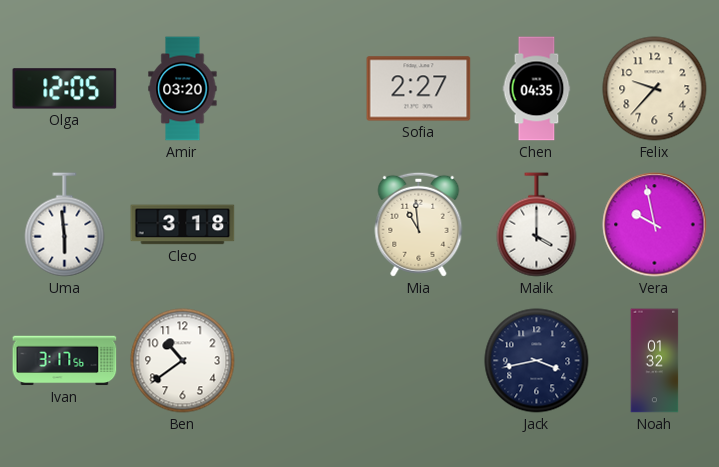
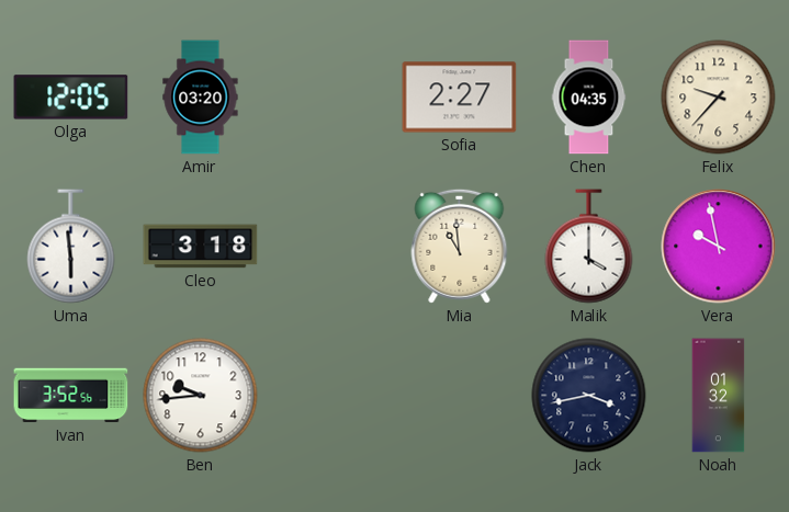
Ivan: 3:17 -> 3:52
Ben: 10:39 -> 9:44
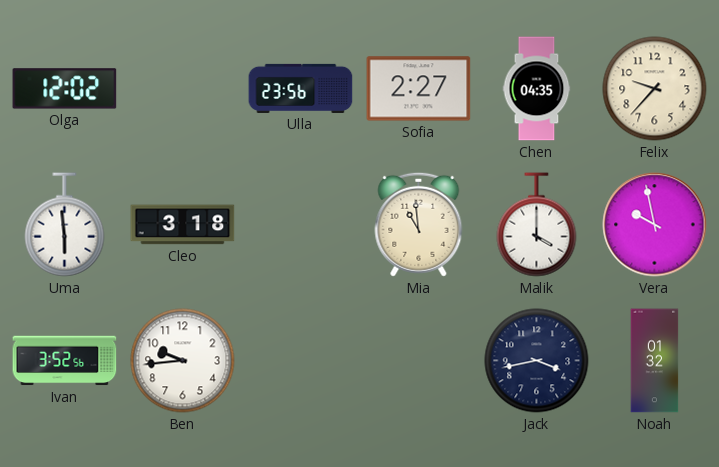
Olga: 12:05 -> 12:02
Amir: 03:20 -> none
Ulla: none -> 23:56
